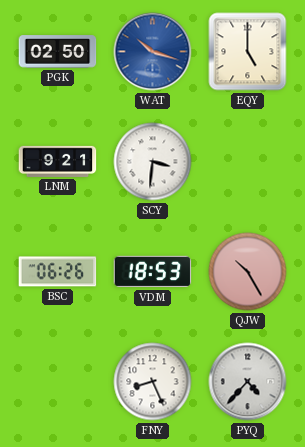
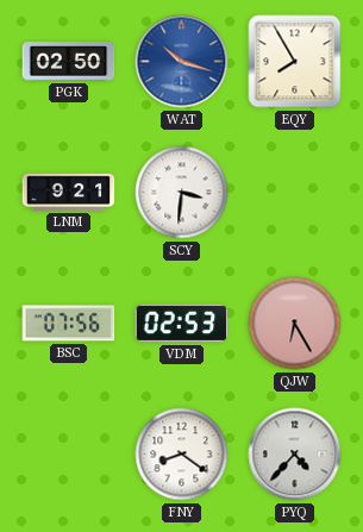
EQY: 5:00 -> 7:55
BSC: 06:26 -> 07:56
VDM: 18:53 -> 02:53
QJW: 10:25 -> 6:25
FNY: 8:26 -> 8:21
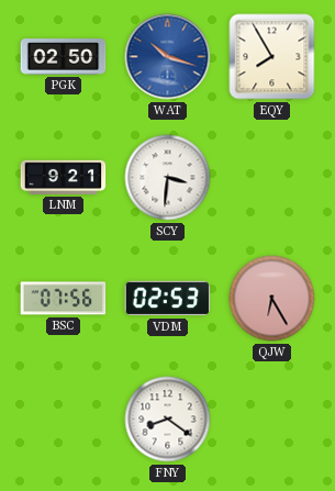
PYQ: 4:37 -> none
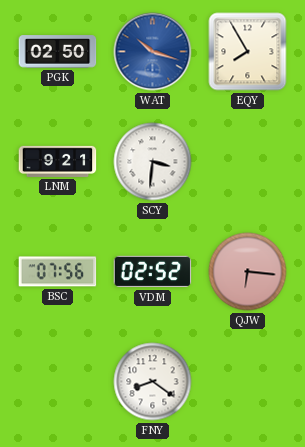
VDM: 02:53 -> 02:52
QJW: 6:25 -> 6:16
